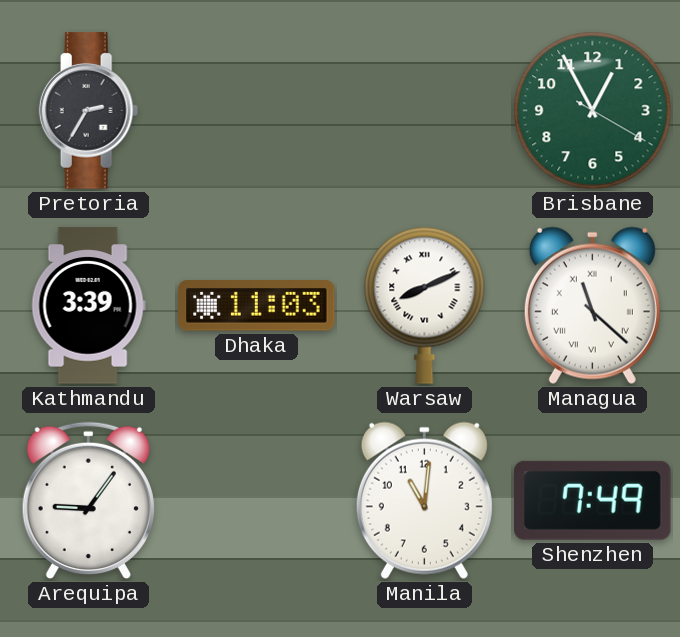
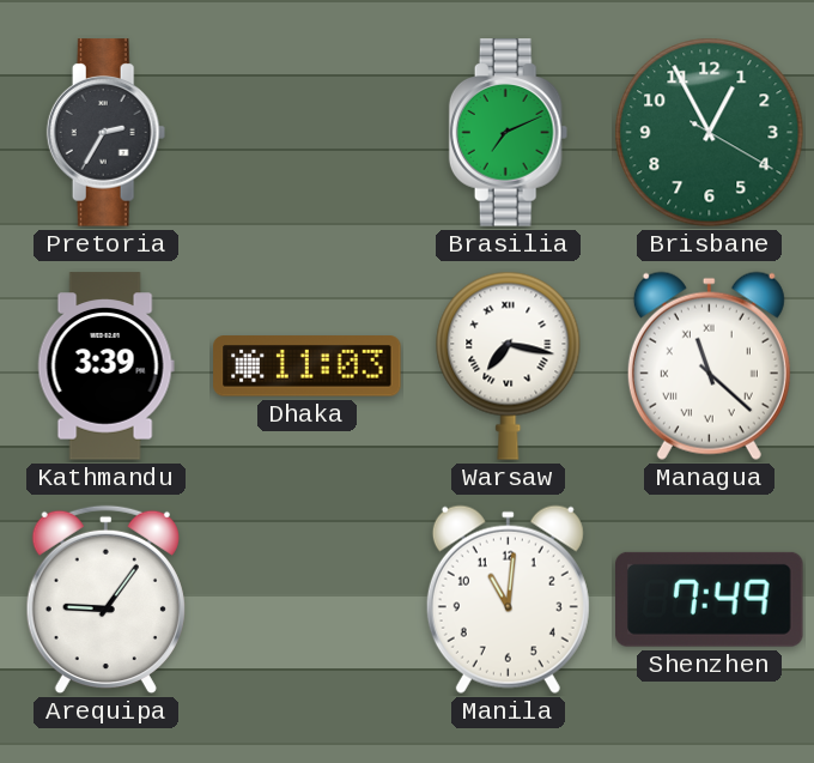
Brasilia: none -> 7:11
Warsaw: 8:11 -> 7:17
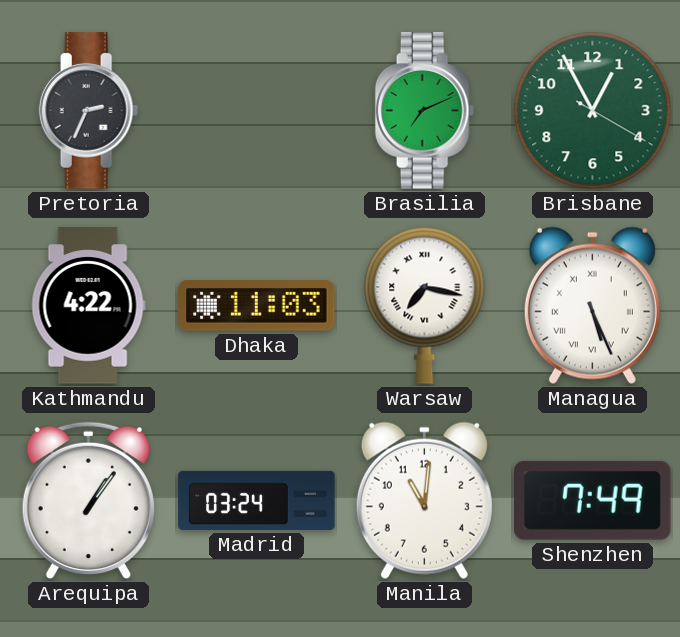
Pretoria: 2:35 -> 2:34
Kathmandu: 3:39 -> 4:22
Managua: 11:22 -> 5:26
Arequipa: 9:06 -> 1:06
Madrid: none -> 03:24
